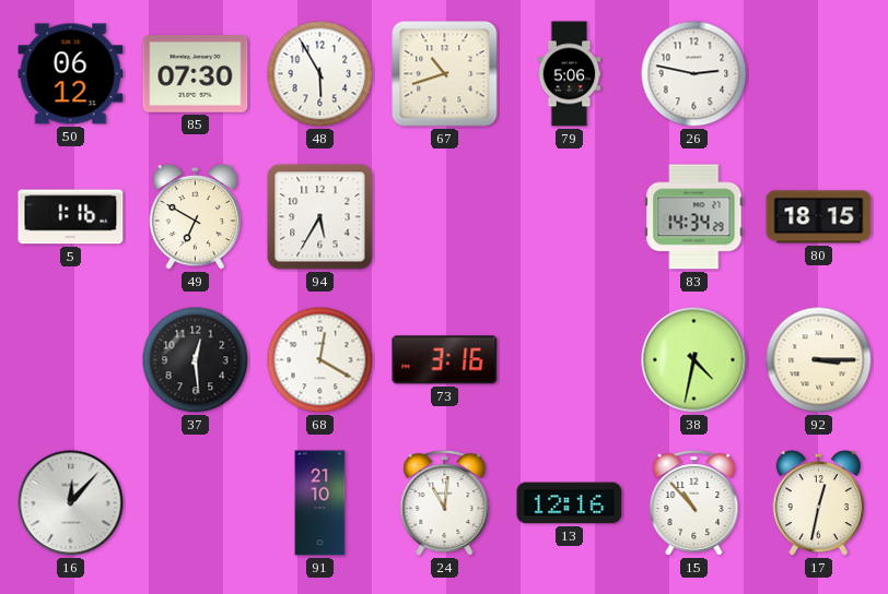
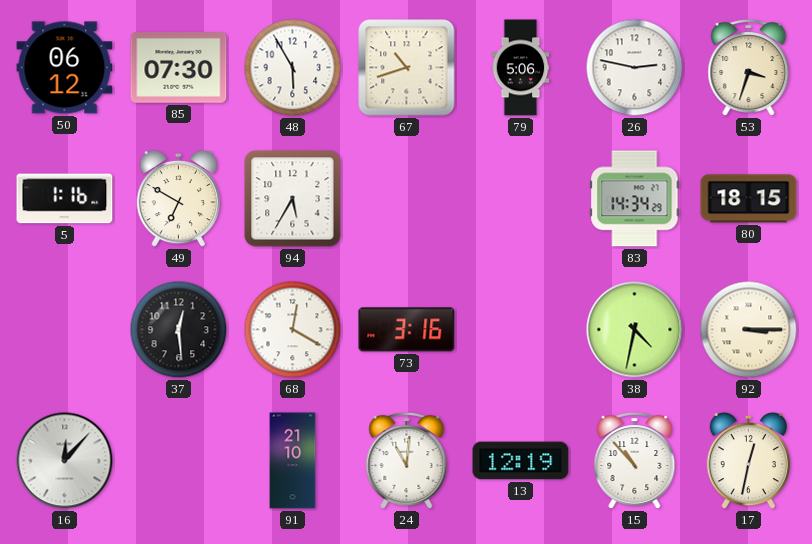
53: none -> 3:33
13: 12:16 -> 12:19
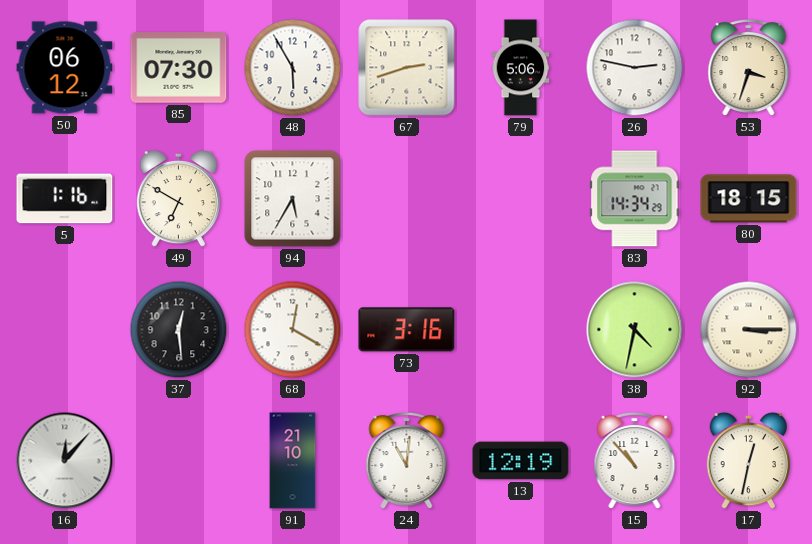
67: 10:42 -> 2:42
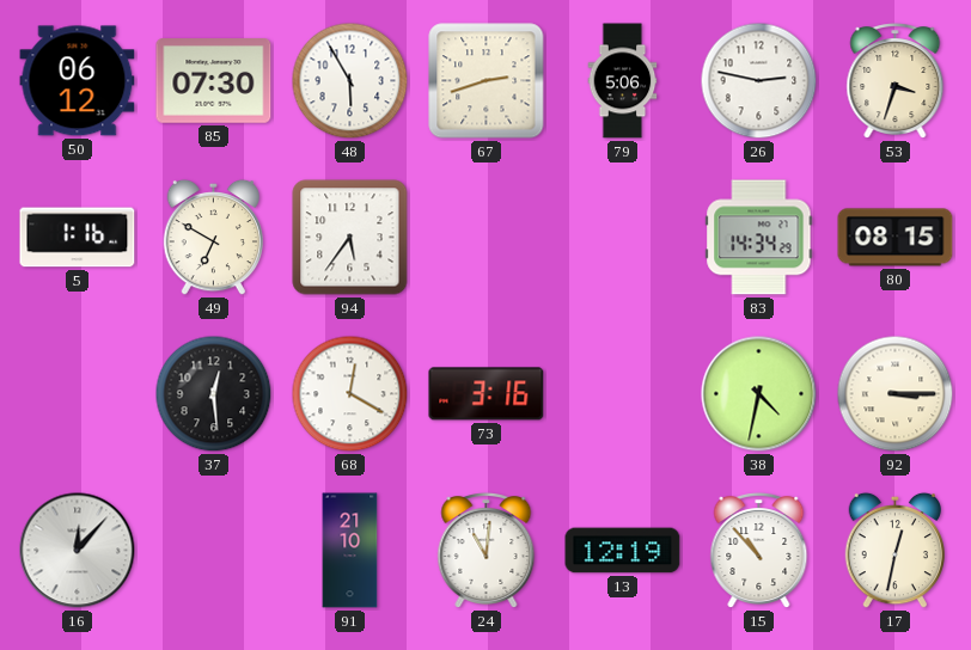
94: 5:35 -> 5:36
80: 18:15 -> 08:15
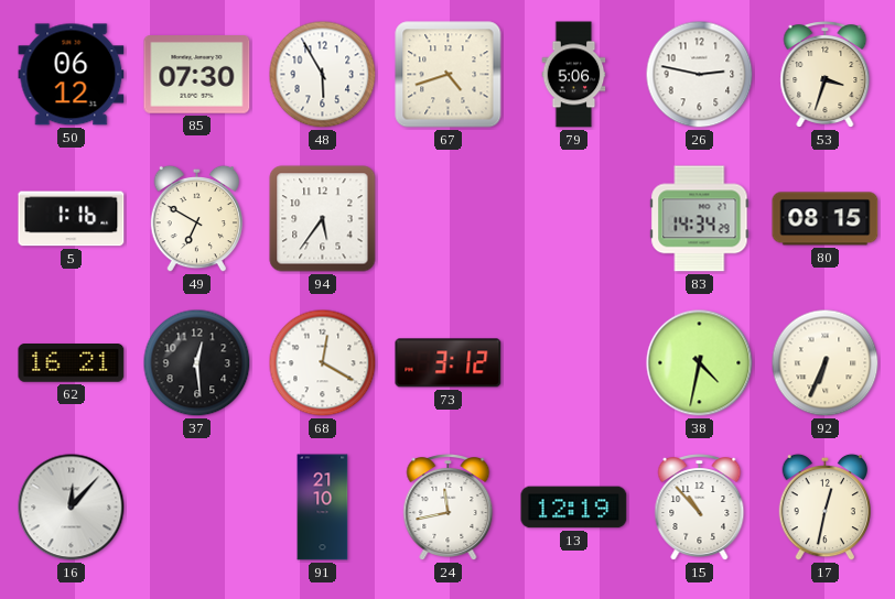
67: 2:42 -> 4:42
62: none -> 16:21
73: 3:16 -> 3:12
92: 3:15 -> 6:34
24: 11:01 -> 11:43
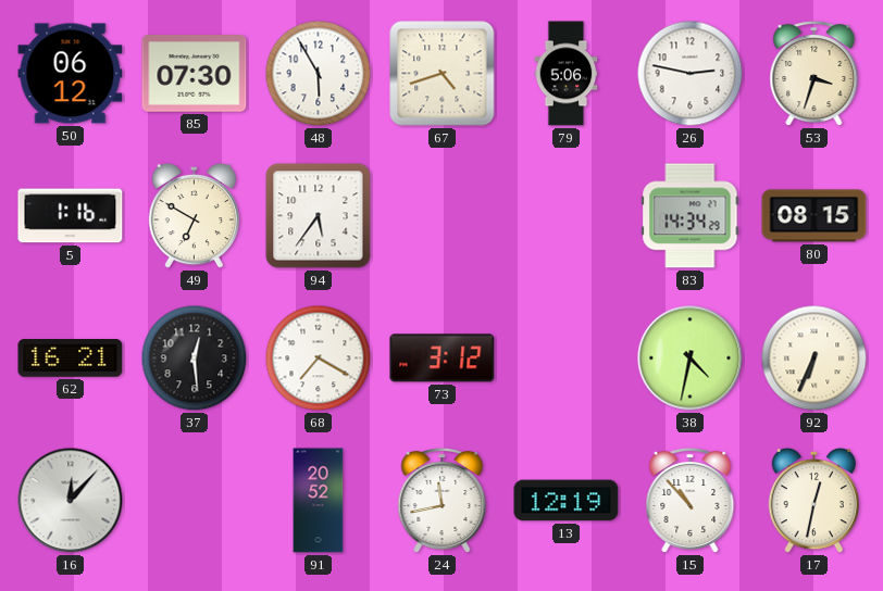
68: 12:20 -> 7:20
91: 21:10 -> 20:52
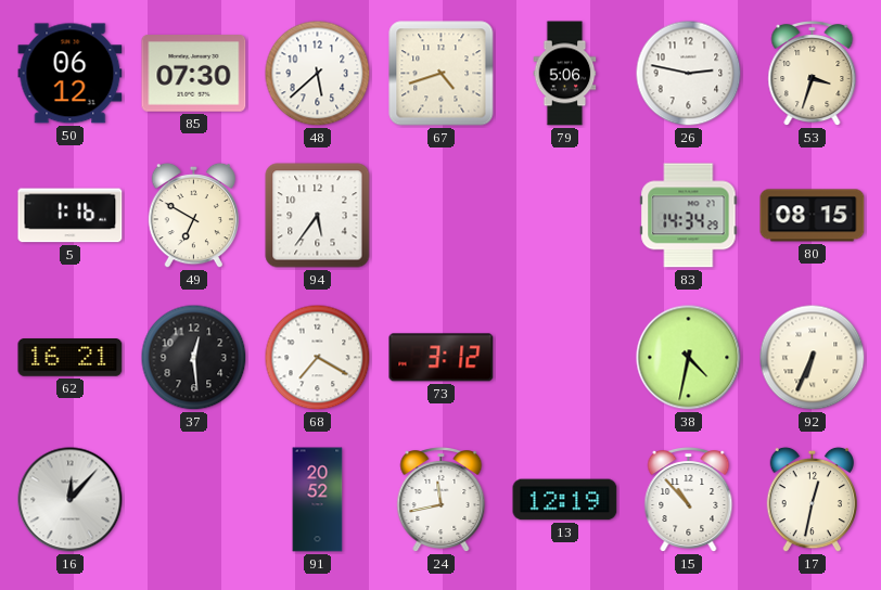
48: 5:55 -> 5:38
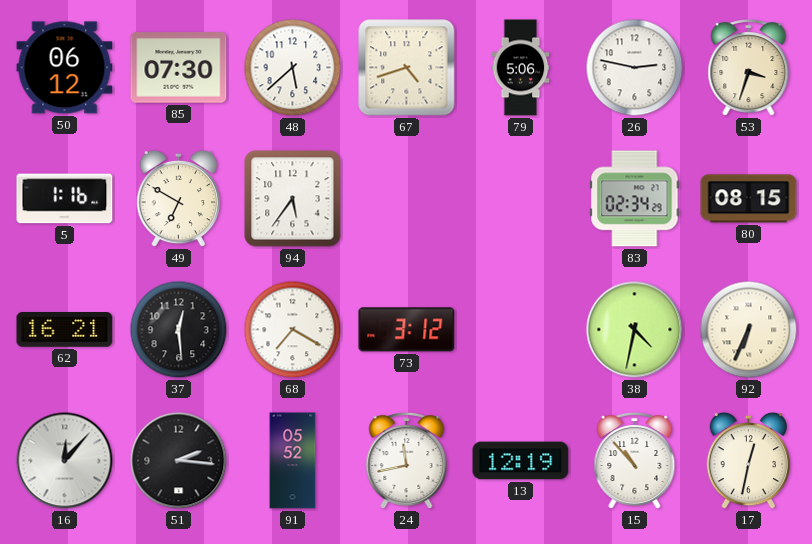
83: 14:34 -> 02:34
51: none -> 2:16
91: 20:52 -> 05:52
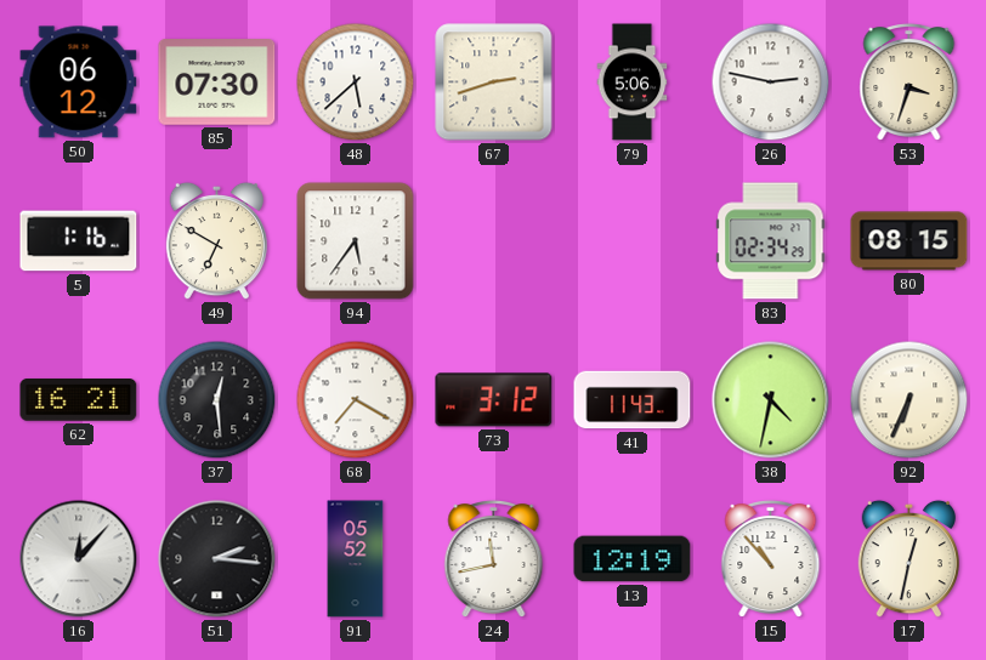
67: 4:42 -> 2:42
41: none -> 11:43
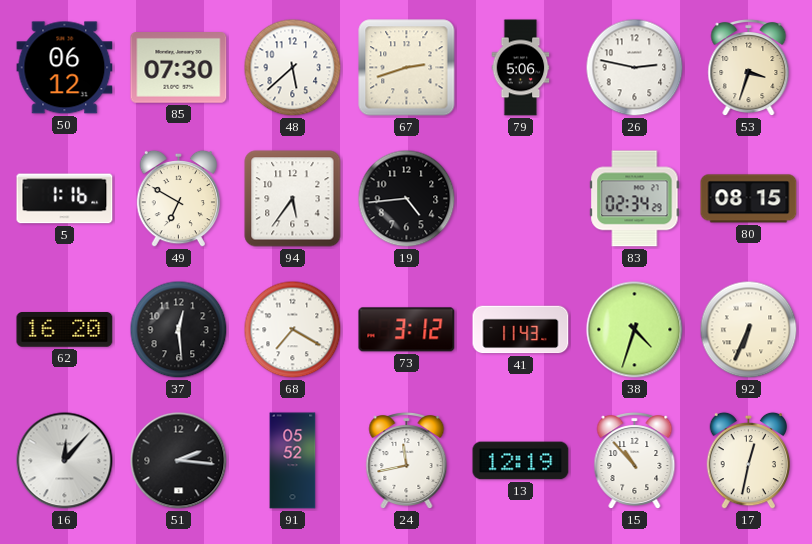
19: none -> 4:44
62: 16:21 -> 16:20
38: 4:32 -> 4:33
